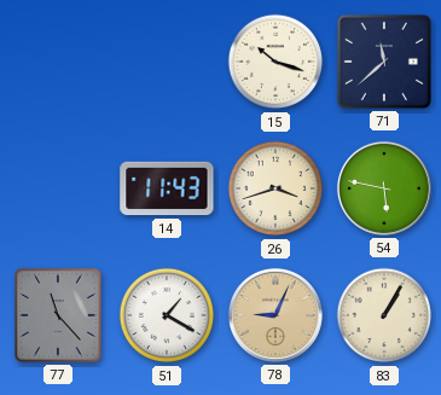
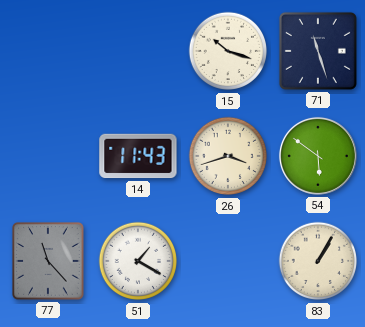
71: 11:38 -> 11:27
54: 5:47 -> 5:51
78: 9:04 -> none
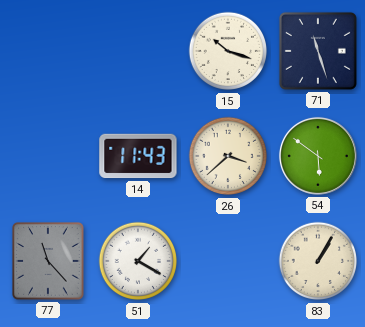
26: 3:42 -> 3:38
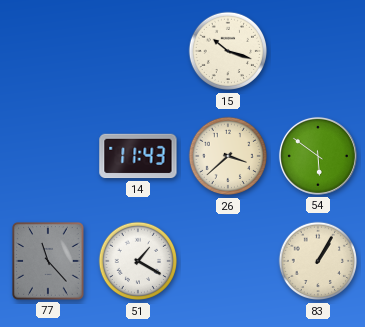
71: 11:27 -> none
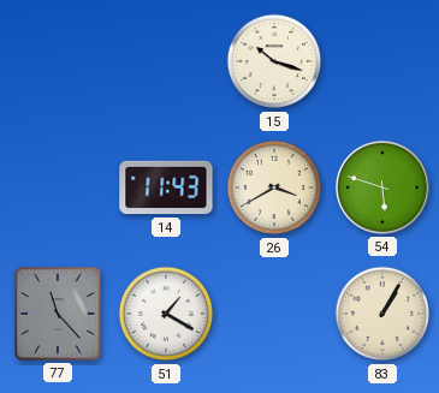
26: 3:38 -> 3:40
54: 5:51 -> 5:48
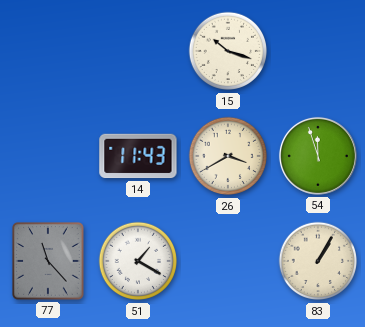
54: 5:48 -> 11:57
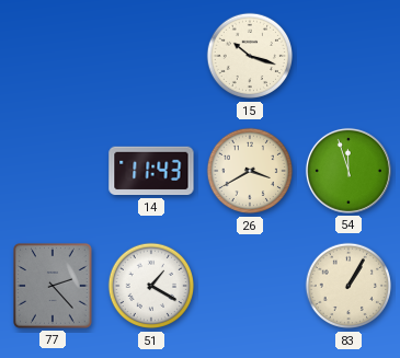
77: 11:23 -> 2:23
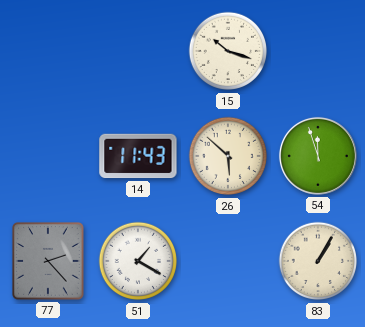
26: 3:40 -> 5:52
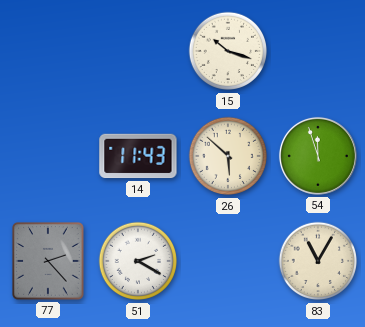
51: 1:20 -> 2:20
83: 1:05 -> 11:05
